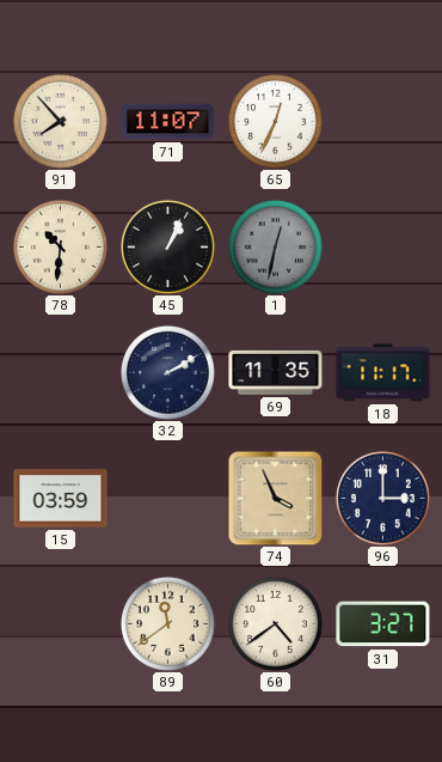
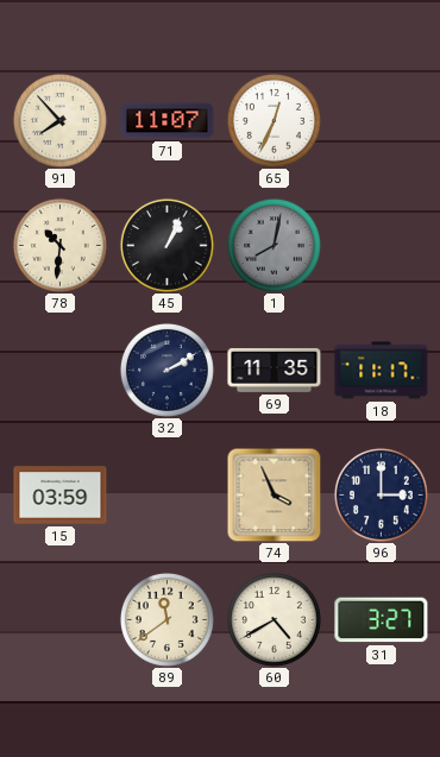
1: 12:32 -> 8:02
60: 4:39 -> 4:40
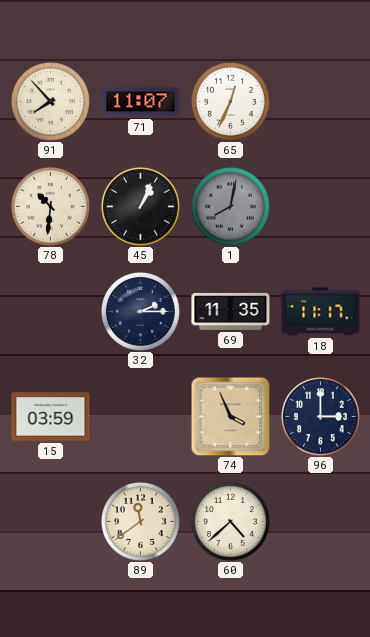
32: 2:10 -> 2:15
60: 4:40 -> 4:38
31: 3:27 -> none
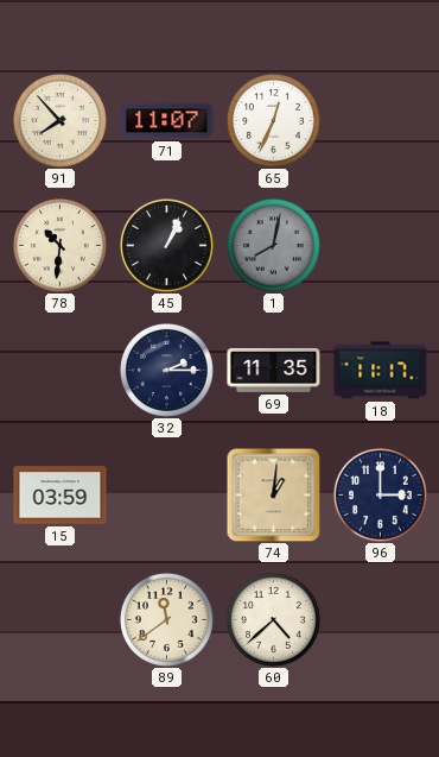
74: 3:56 -> 1:01
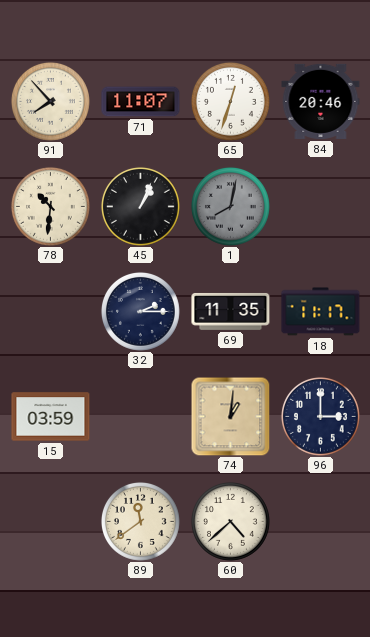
65: 12:34 -> 12:33
84: none -> 20:46
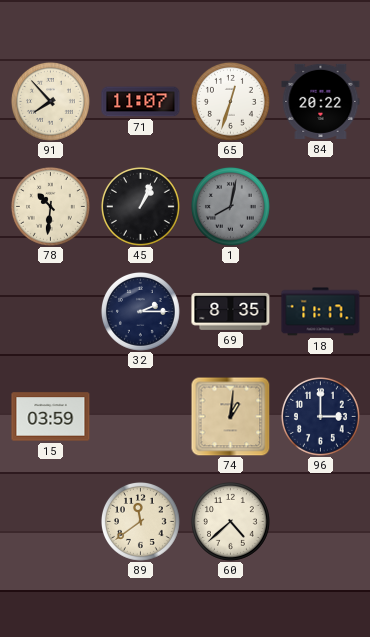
84: 20:46 -> 20:22
69: 11:35 -> 8:35
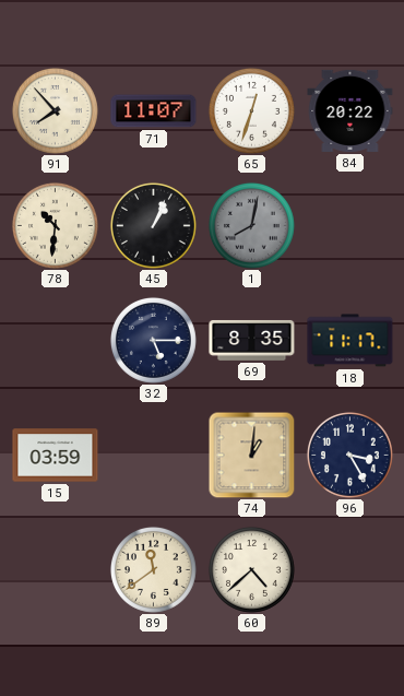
32: 2:15 -> 5:15
96: 3:00 -> 3:25
